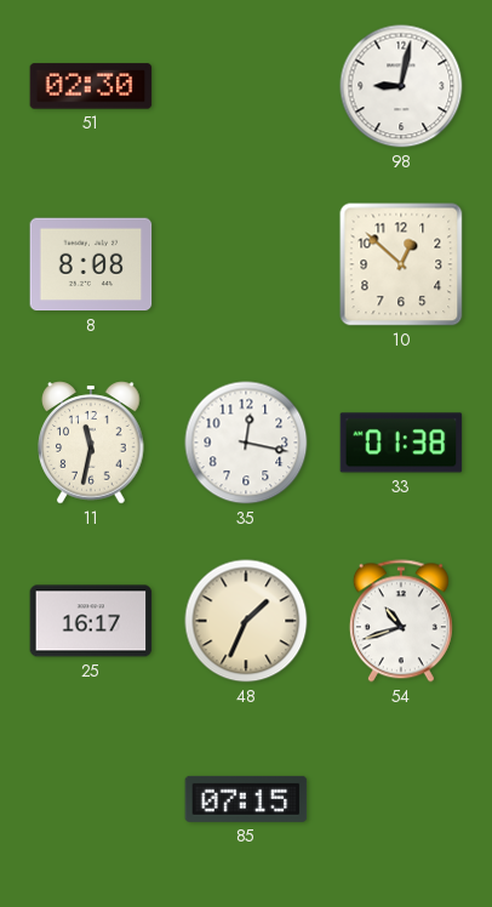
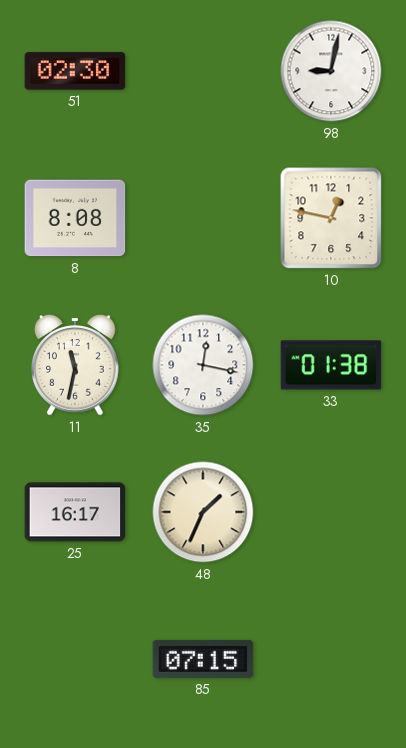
10: 12:52 -> 12:47
54: 10:42 -> none
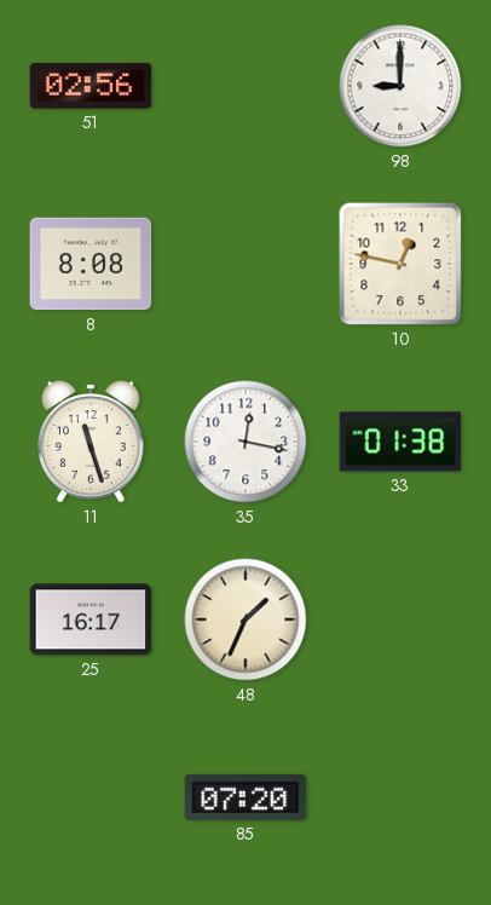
51: 02:30 -> 02:56
98: 9:02 -> 9:00
11: 11:32 -> 11:27
85: 07:15 -> 07:20
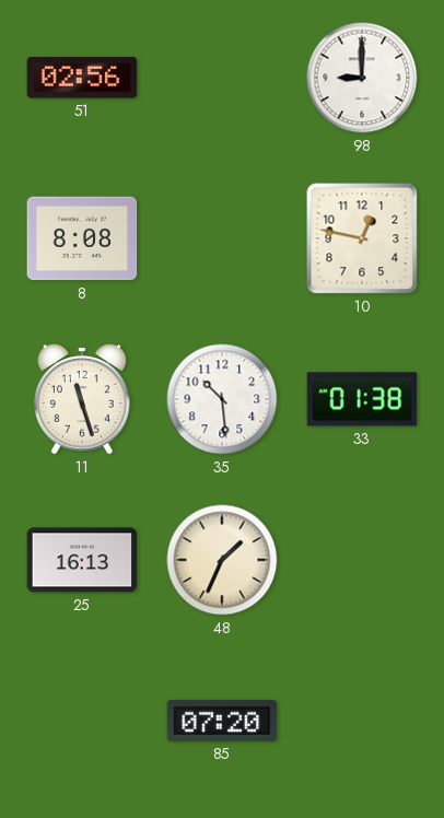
35: 12:17 -> 10:29
25: 16:17 -> 16:13
